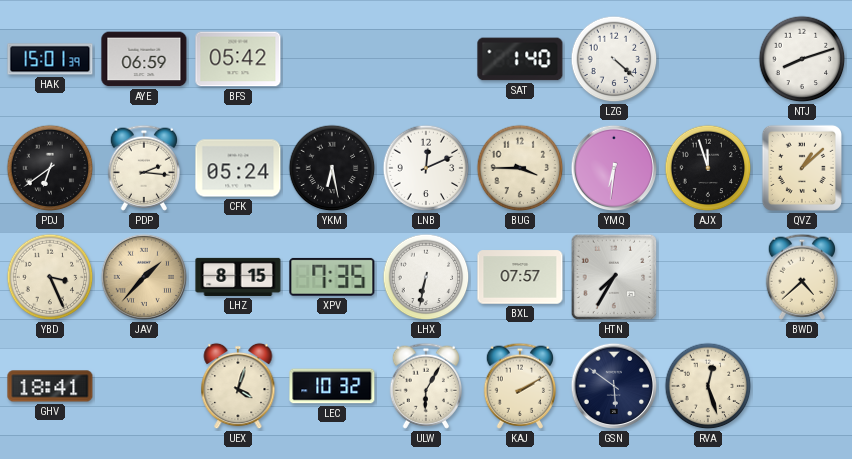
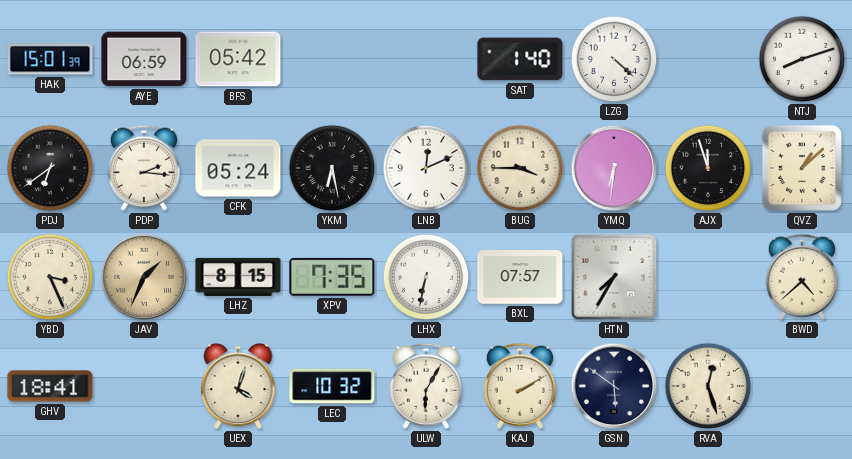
JAV: 1:37 -> 1:34
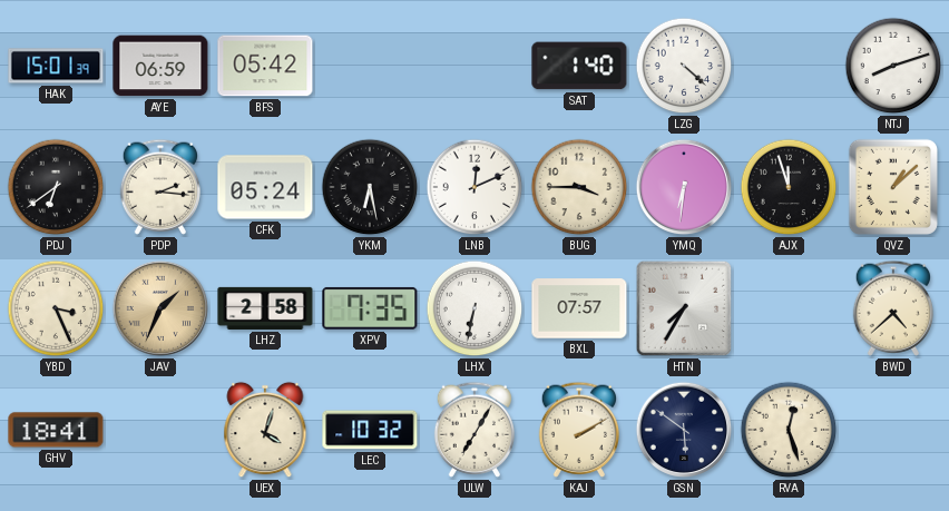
LHZ: 8:15 -> 2:58
ULW: 6:05 -> 7:05
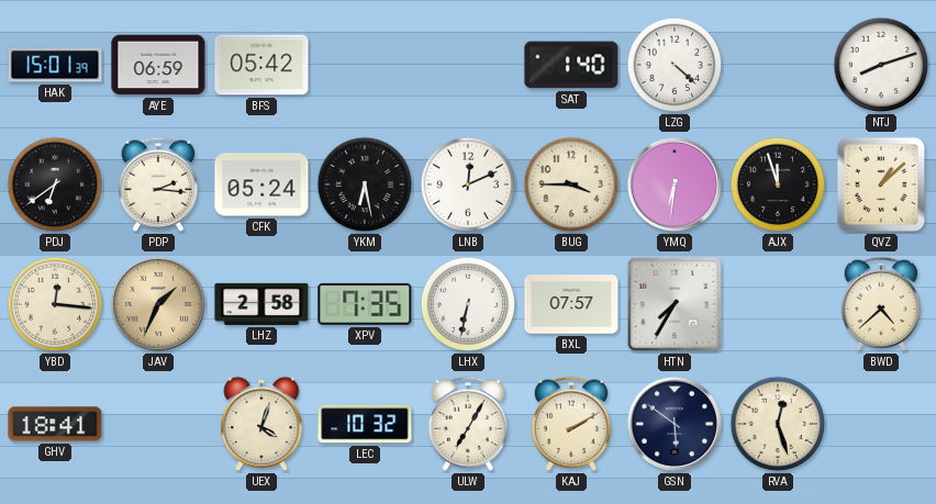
YBD: 3:26 -> 12:16
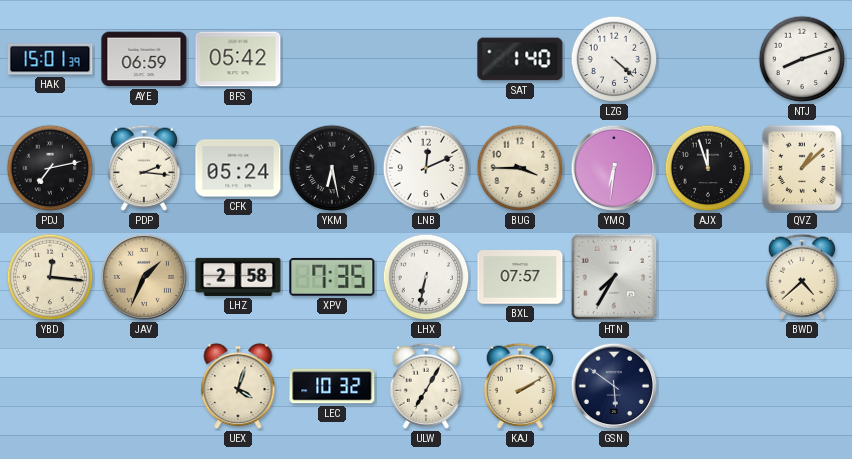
PDJ: 6:39 -> 7:13
GHV: 18:41 -> none
RVA: 12:27 -> none
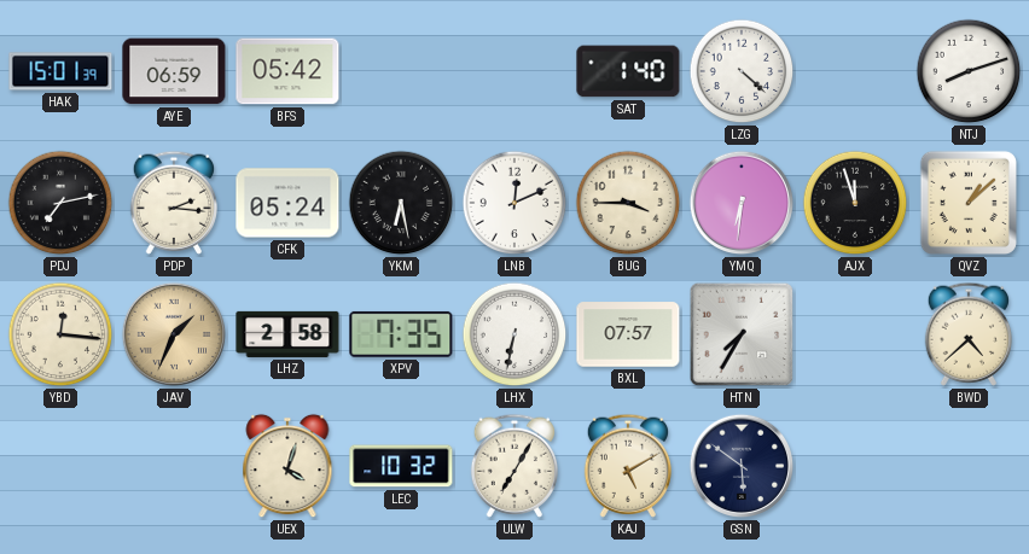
KAJ: 2:10 -> 5:10
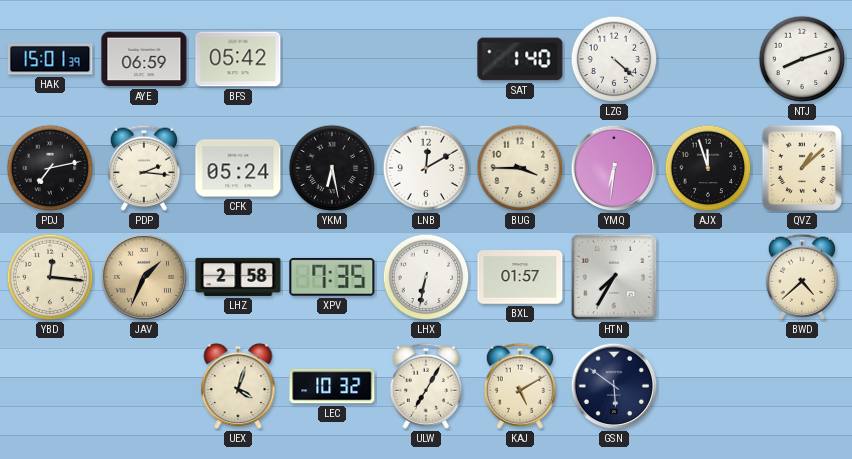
LNB: 12:11 -> 12:10
BXL: 07:57 -> 01:57
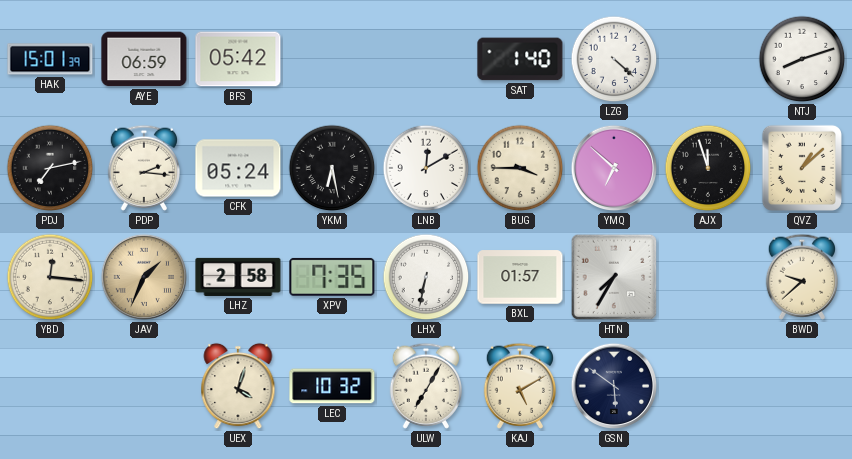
YMQ: 6:31 -> 6:52
BWD: 4:38 -> 9:38
